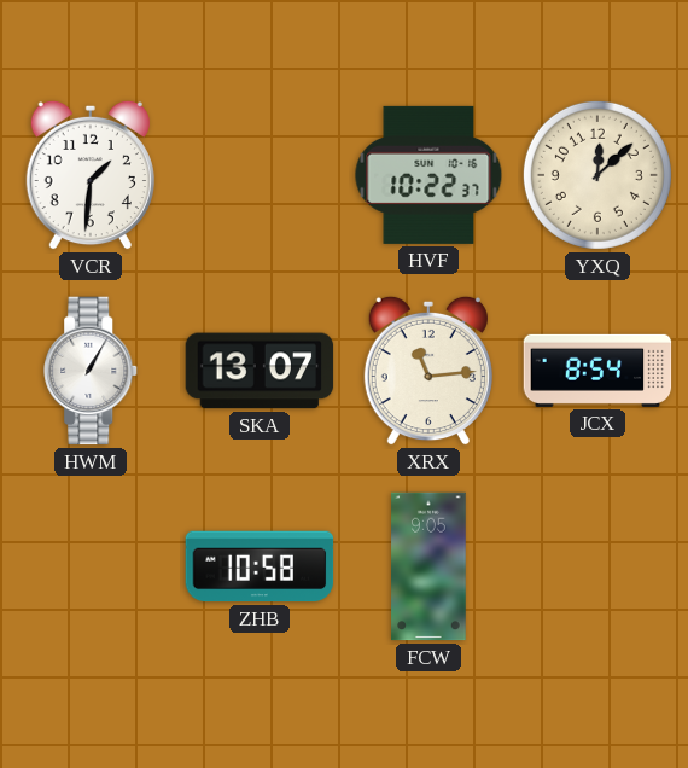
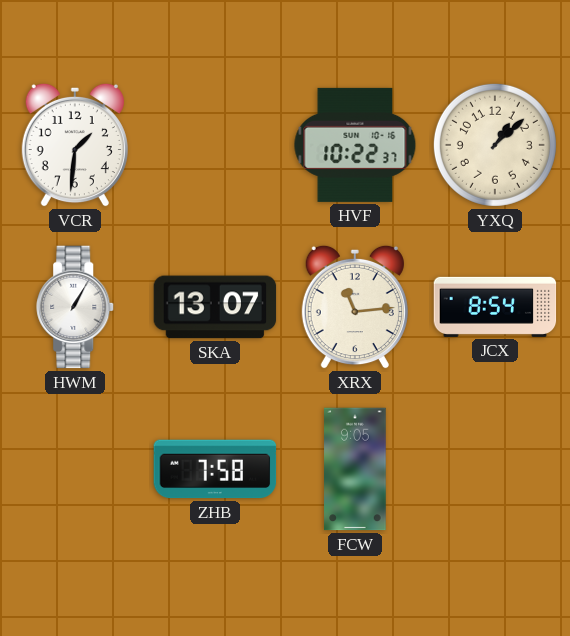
YXQ: 12:08 -> 1:08
ZHB: 10:58 -> 7:58
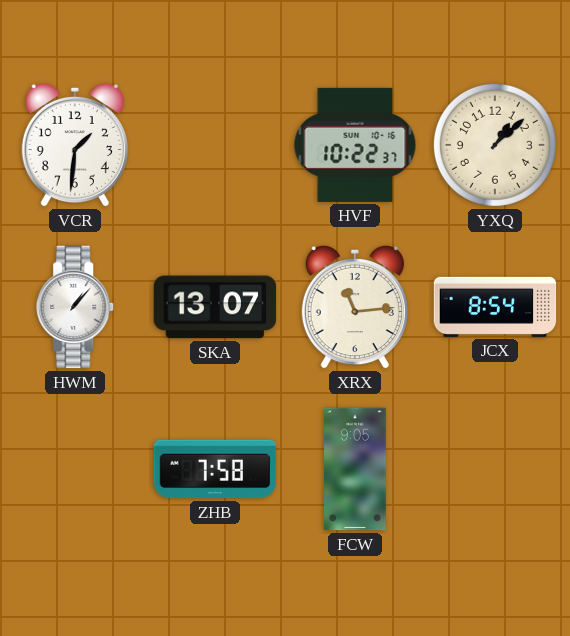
HWM: 1:05 -> 1:07
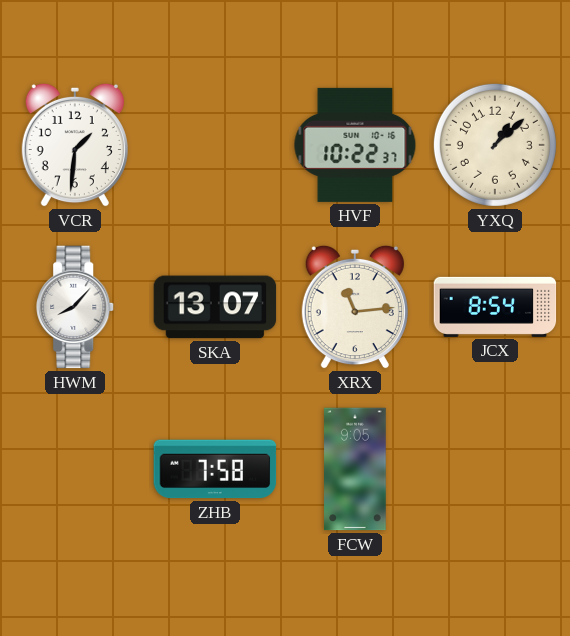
HWM: 1:07 -> 8:07
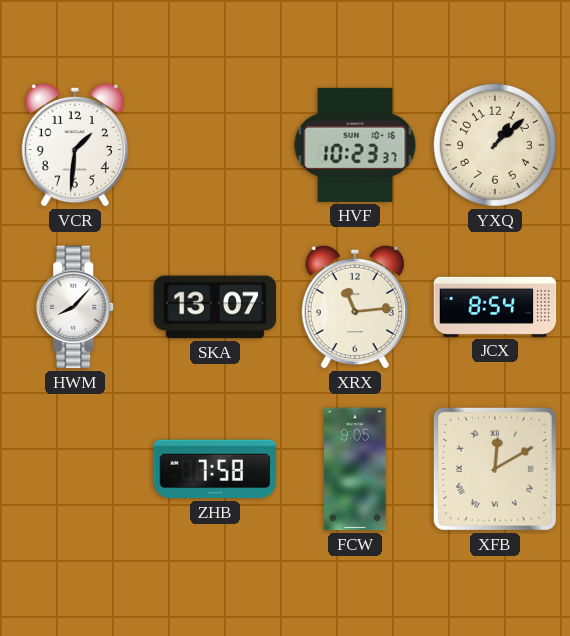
HVF: 10:22 -> 10:23
XFB: none -> 12:10
